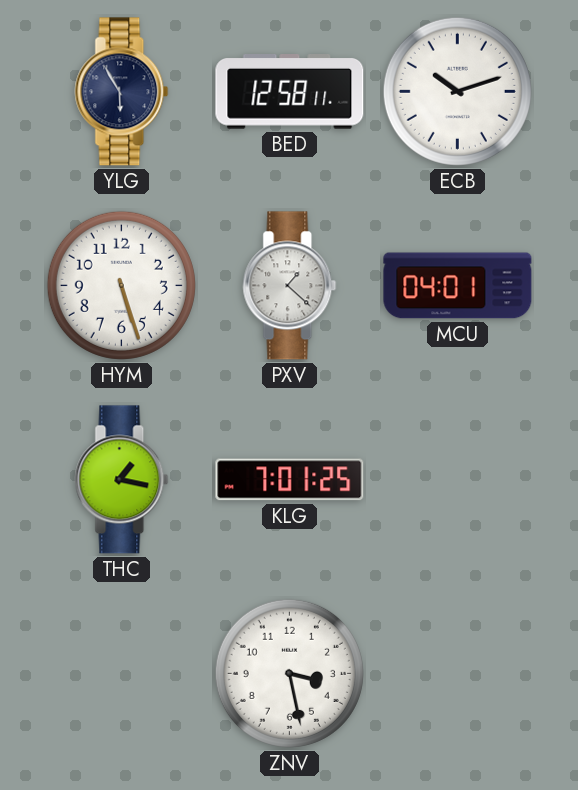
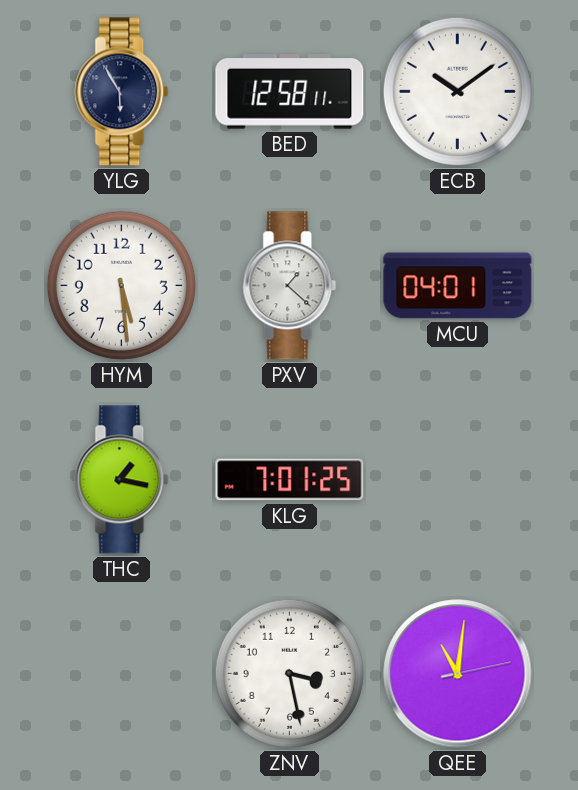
ECB: 10:12 -> 10:09
HYM: 5:27 -> 5:29
QEE: none -> 11:01
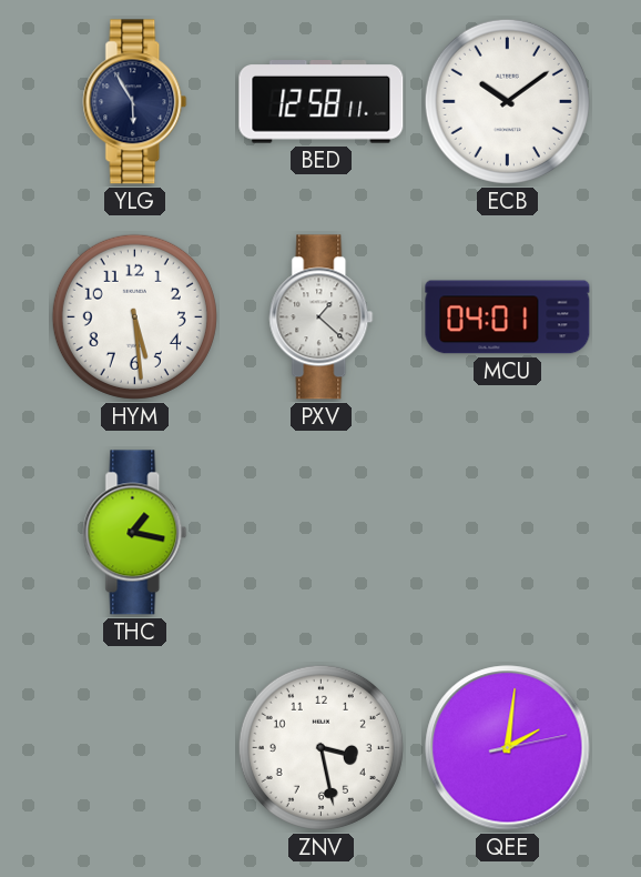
KLG: 7:01 -> none
QEE: 11:01 -> 2:01
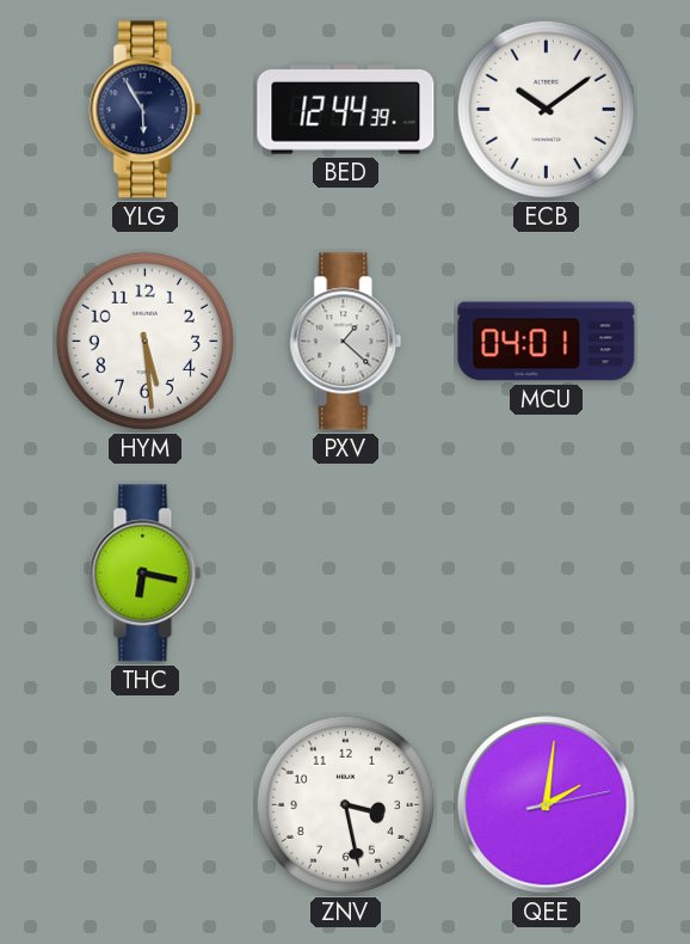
BED: 12:58 -> 12:44
THC: 1:17 -> 6:17
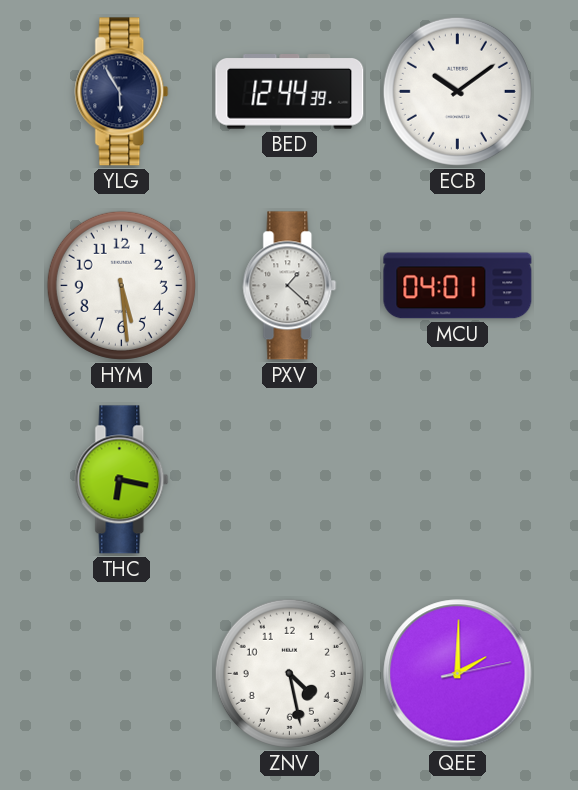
ZNV: 3:28 -> 4:28
QEE: 2:01 -> 2:00
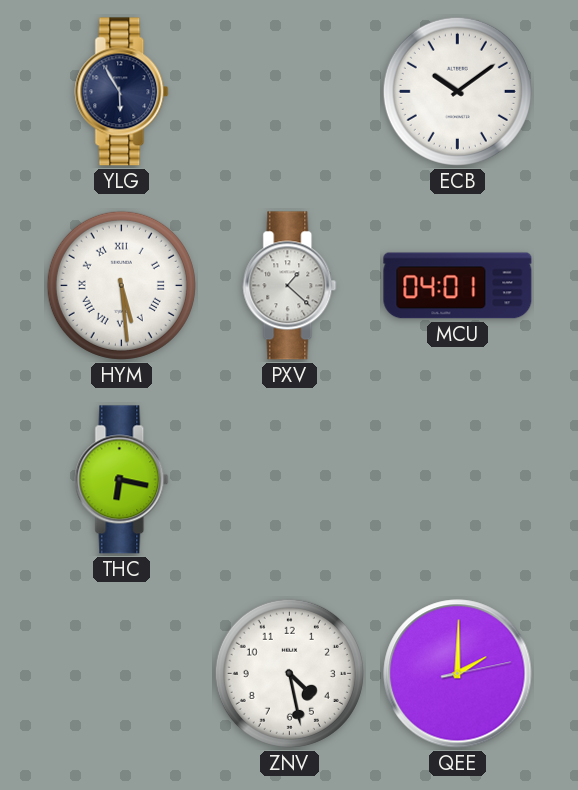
BED: 12:44 -> none
HYM numerals: Arabic -> Roman
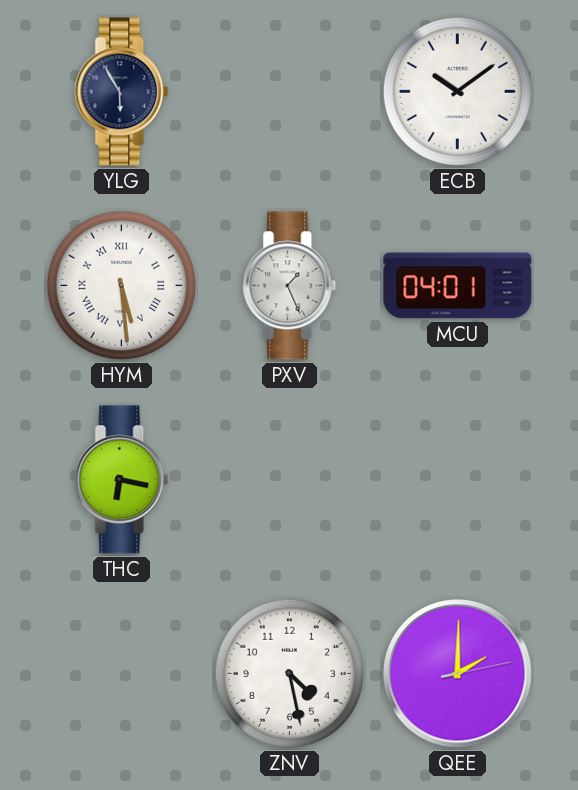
PXV: 1:22 -> 1:26
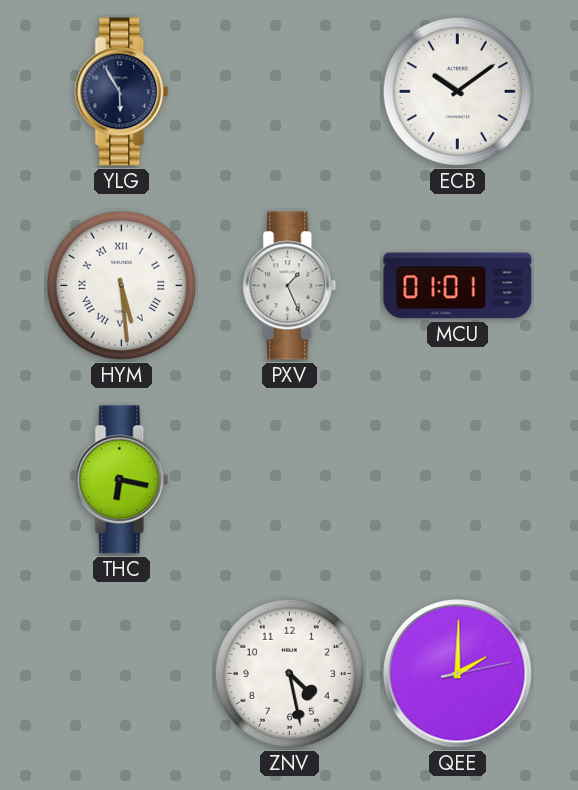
MCU: 04:01 -> 01:01
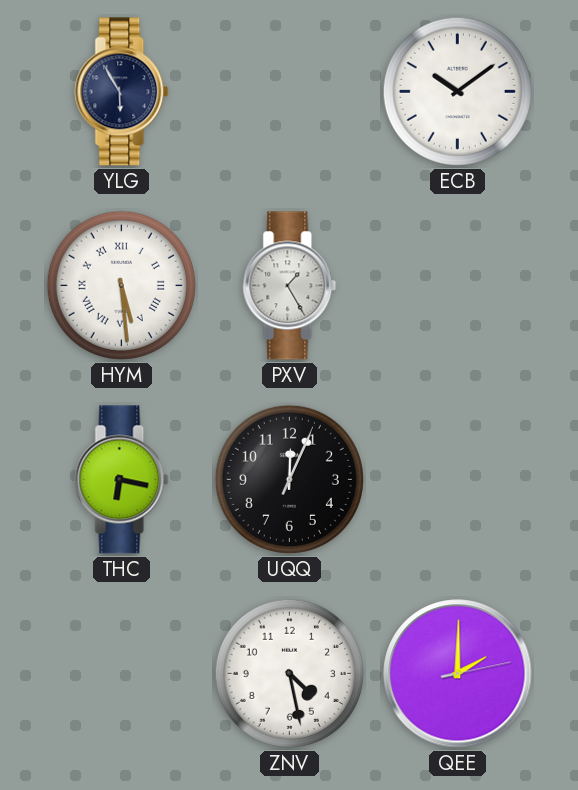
PXV: 1:26 -> 1:25
MCU: 01:01 -> none
UQQ: none -> 12:04
